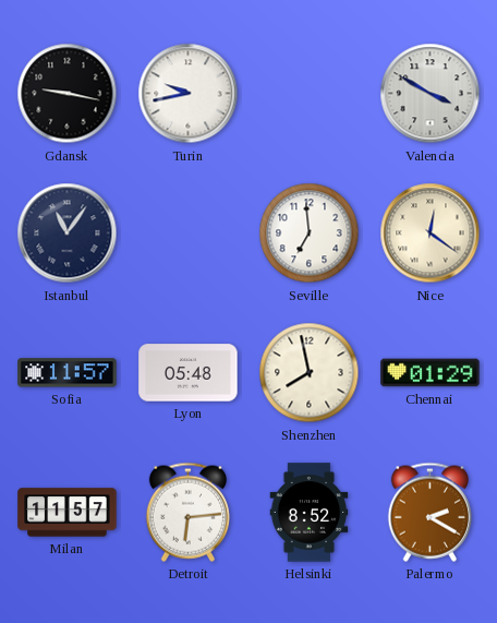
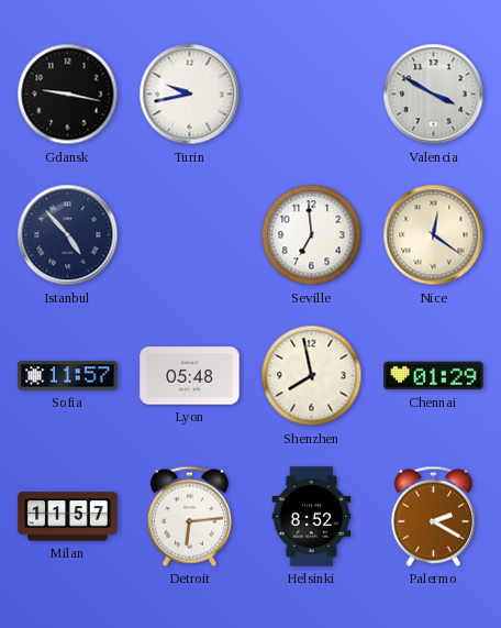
Istanbul: 11:06 -> 4:53
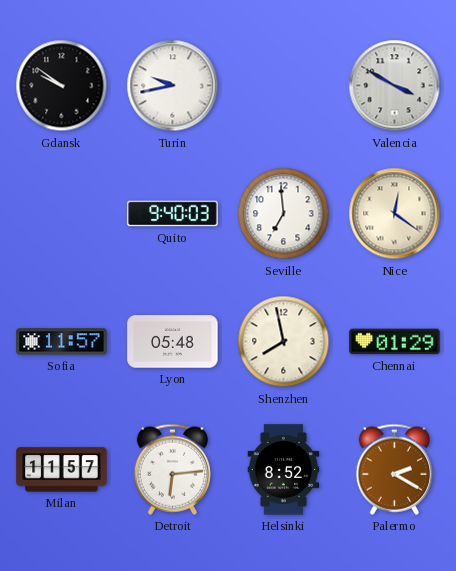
Gdansk: 9:17 -> 9:51
Istanbul: 4:53 -> none
Quito: none -> 9:40
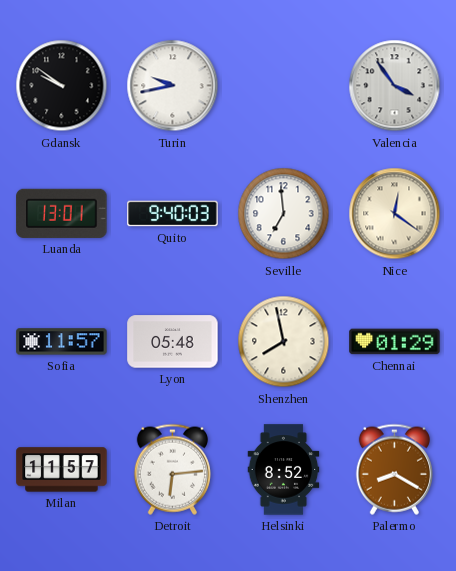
Valencia: 3:50 -> 3:54
Luanda: none -> 13:01
Palermo: 2:20 -> 8:20
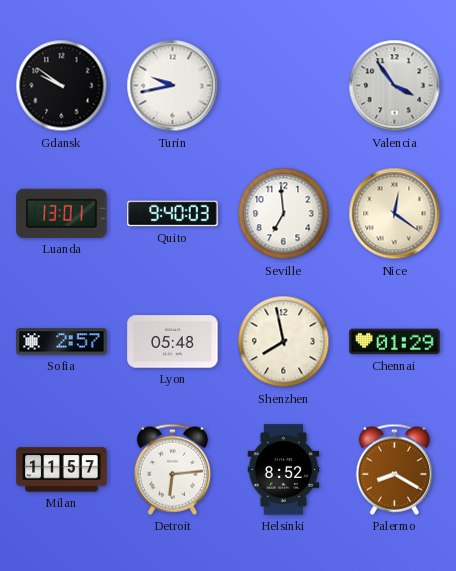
Sofia: 11:57 -> 2:57
